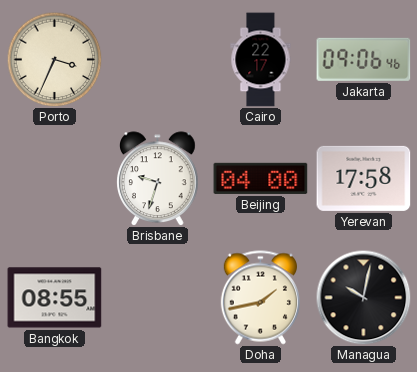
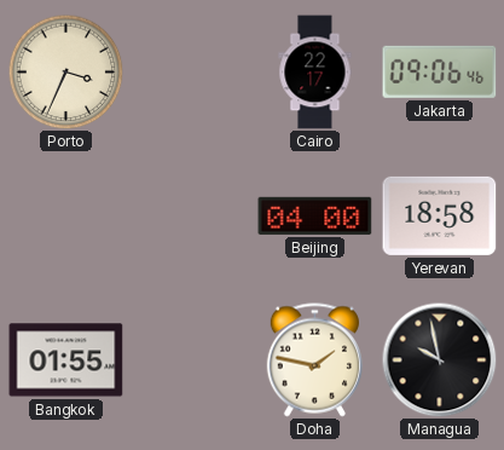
Brisbane: 9:33 -> none
Yerevan: 17:58 -> 18:58
Bangkok: 08:55 -> 01:55
Doha: 1:43 -> 1:47
Managua: 10:02 -> 9:58
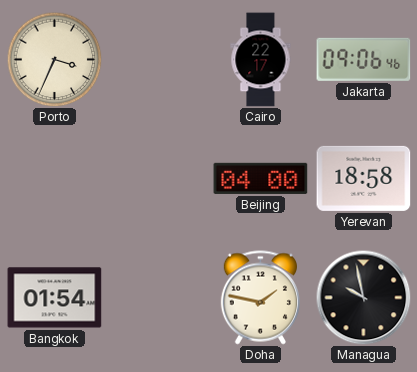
Bangkok: 01:55 -> 01:54
